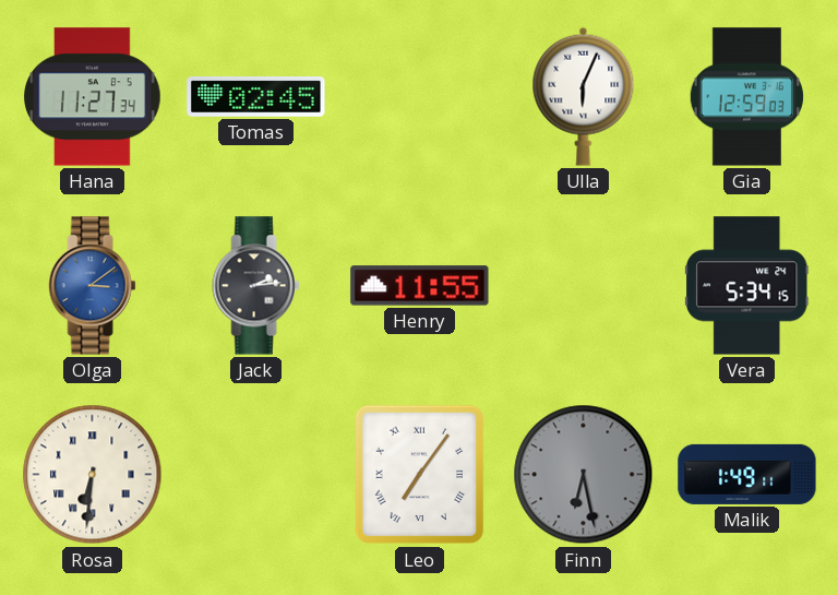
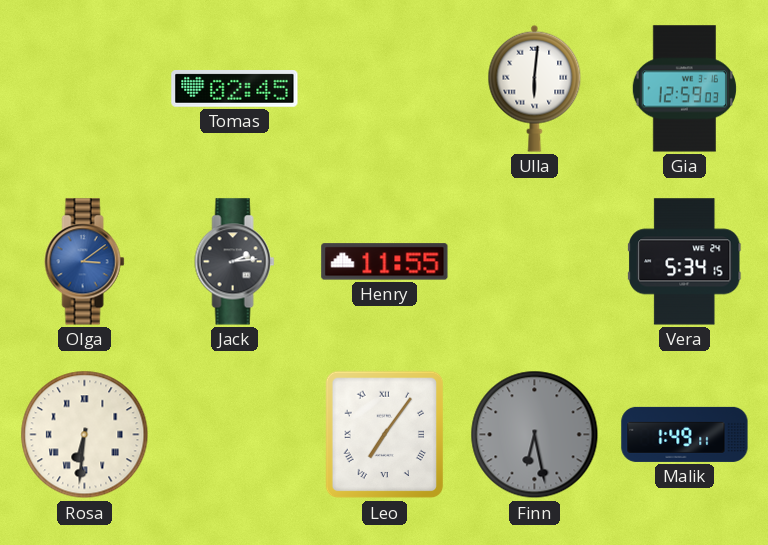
Hana: 11:27 -> none
Ulla: 6:04 -> 6:01
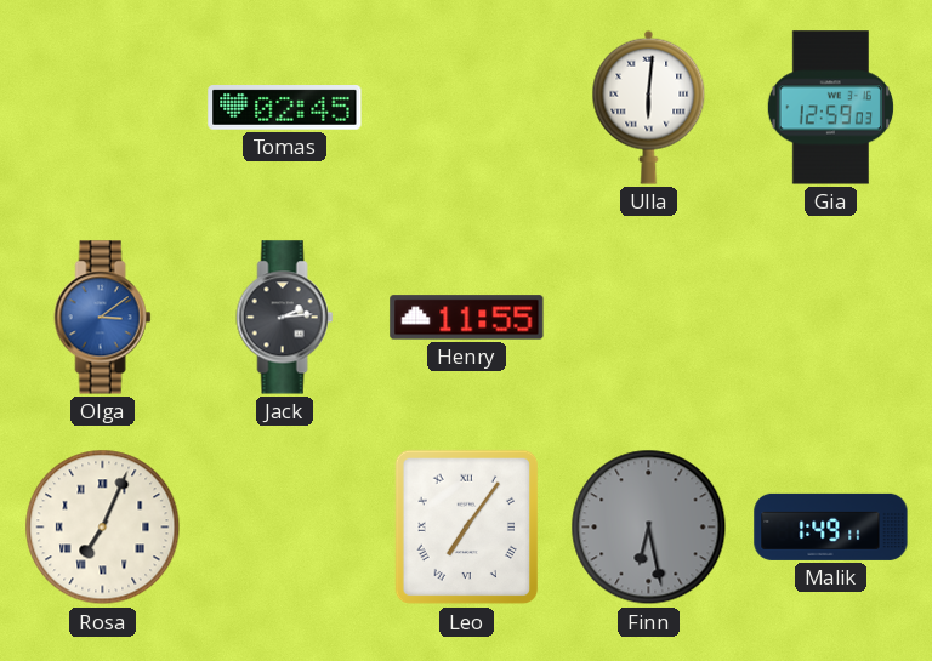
Vera: 5:34 -> none
Rosa: 6:31 -> 7:04
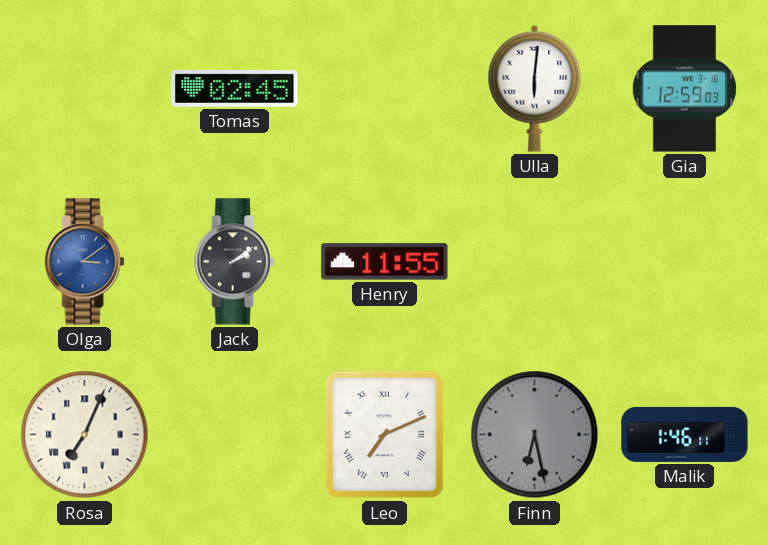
Jack: 2:14 -> 2:09
Leo: 7:06 -> 7:11
Malik: 1:49 -> 1:46
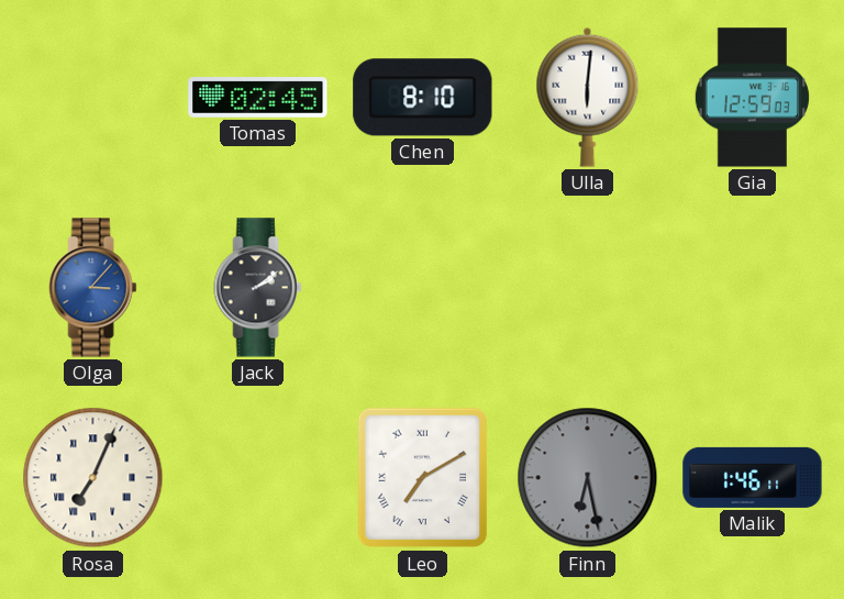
Chen: none -> 8:10
Olga: 3:09 -> 3:07
Henry: 11:55 -> none
Leo: 7:11 -> 7:10
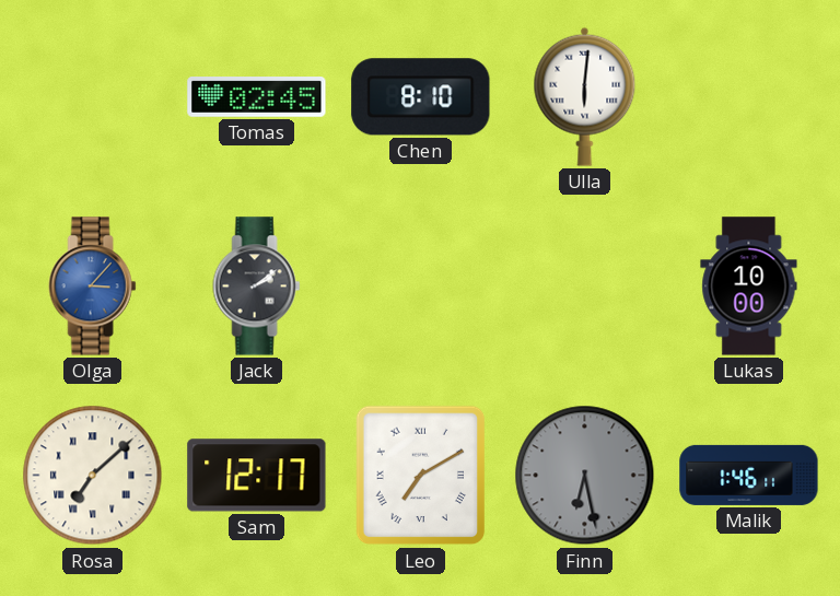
Gia: 12:59 -> none
Lukas: none -> 10:00
Rosa: 7:04 -> 7:08
Sam: none -> 12:17
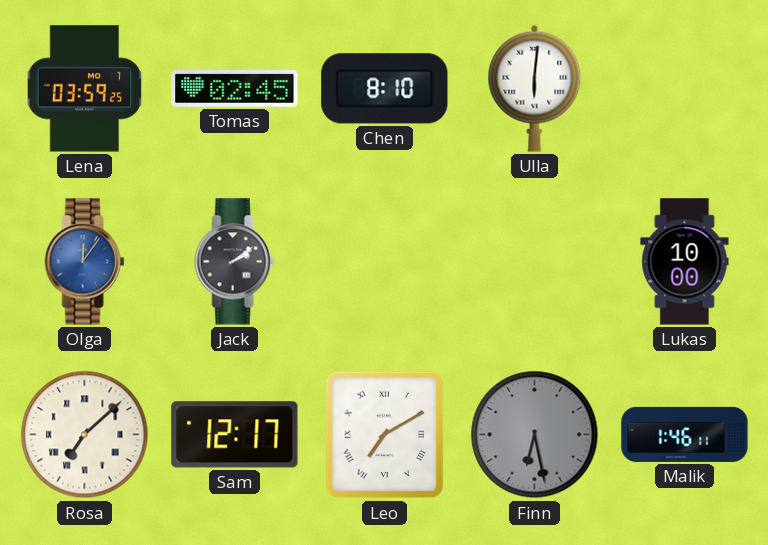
Lena: none -> 03:59
Olga: 3:07 -> 12:06
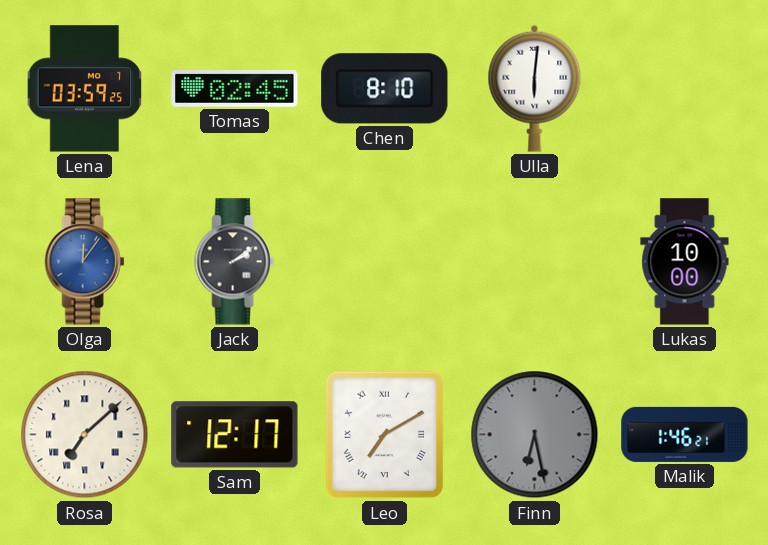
Malik: 1:46:11 -> 1:46:21
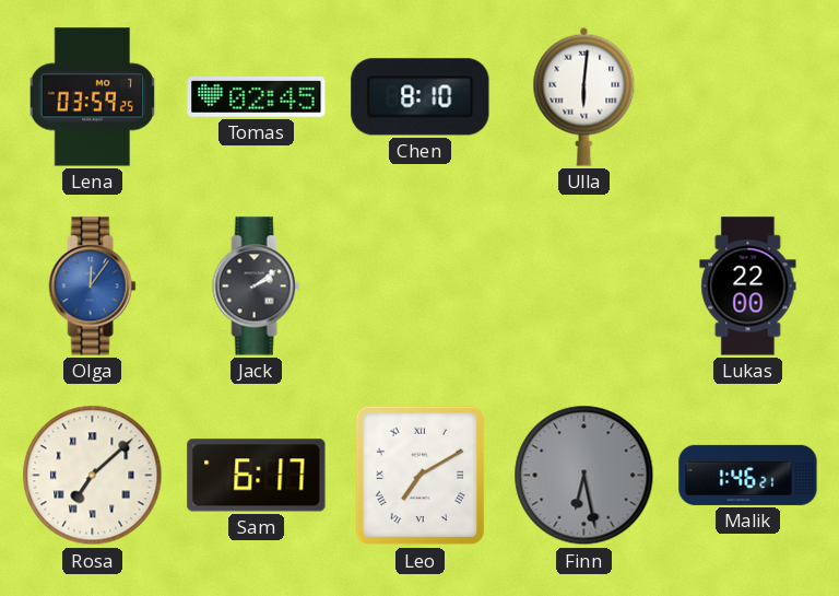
Lukas: 10:00 -> 22:00
Sam: 12:17 -> 6:17
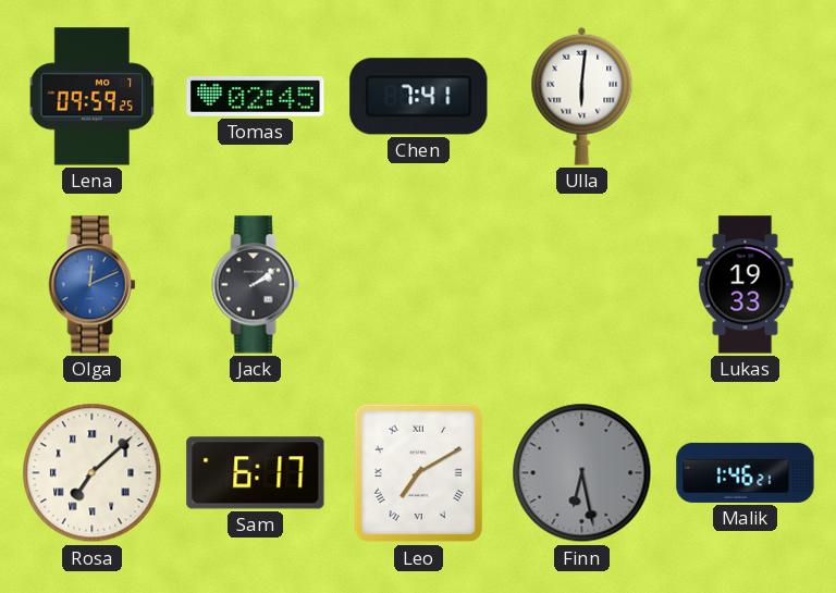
Lena: 03:59 -> 09:59
Chen: 8:10 -> 7:41
Olga: 12:06 -> 12:11
Lukas: 22:00 -> 19:33
